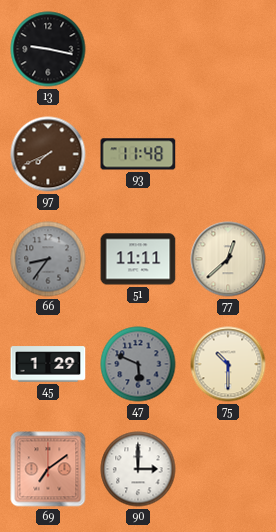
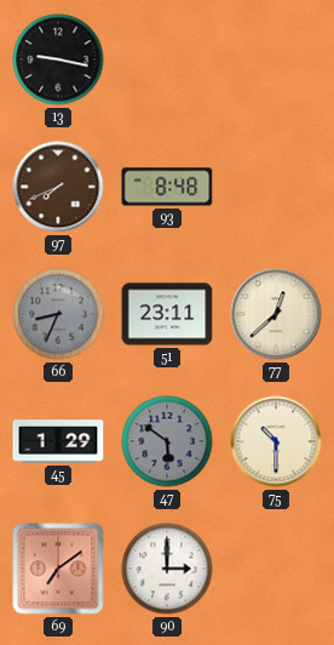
93: 11:48 -> 8:48
66: 8:36 -> 8:34
51: 11:11 -> 23:11
47: 5:49 -> 5:51
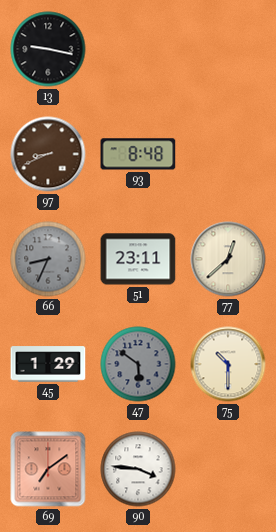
97: 7:41 -> 8:41
90: 3:00 -> 3:46
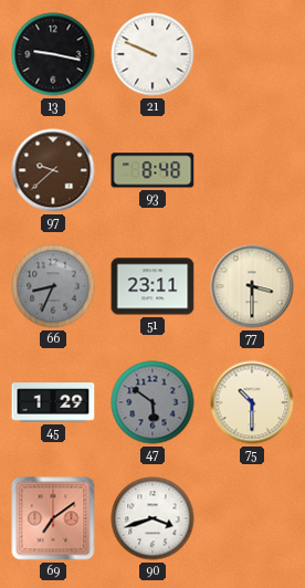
21: none -> 9:49
97: 8:41 -> 9:38
77: 12:38 -> 3:30
90: 3:46 -> 3:42
